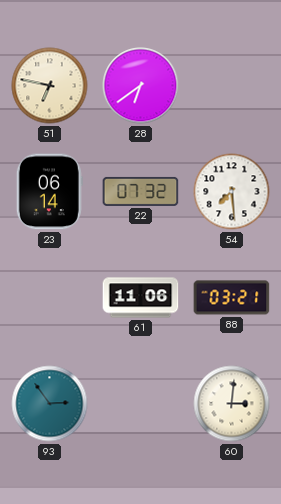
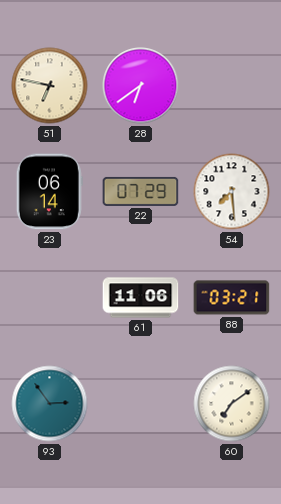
22: 07:32 -> 07:29
60: 3:01 -> 7:09
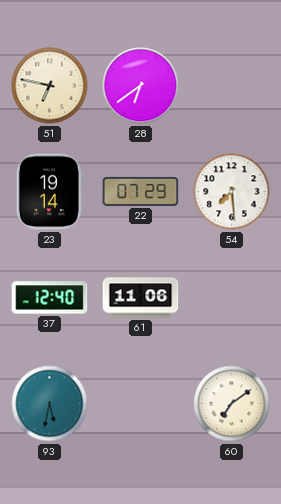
23: 06:14 -> 19:14
37: none -> 12:40
88: 03:21 -> none
93: 2:54 -> 5:32
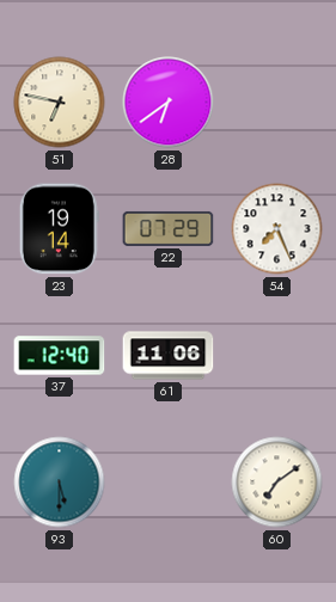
54: 7:29 -> 7:26
93: 5:32 -> 5:30
